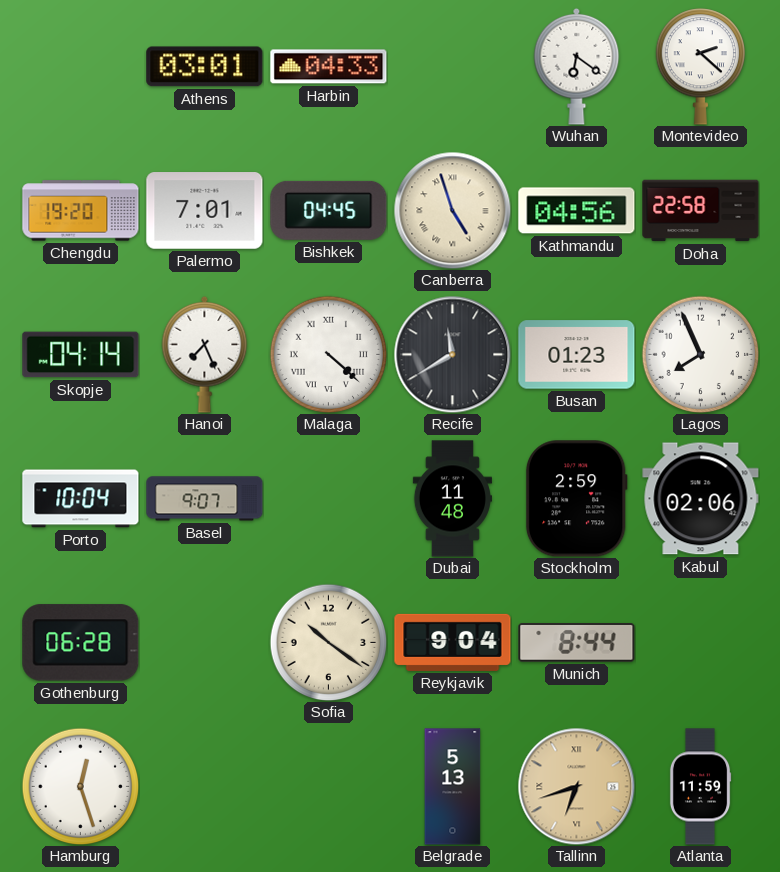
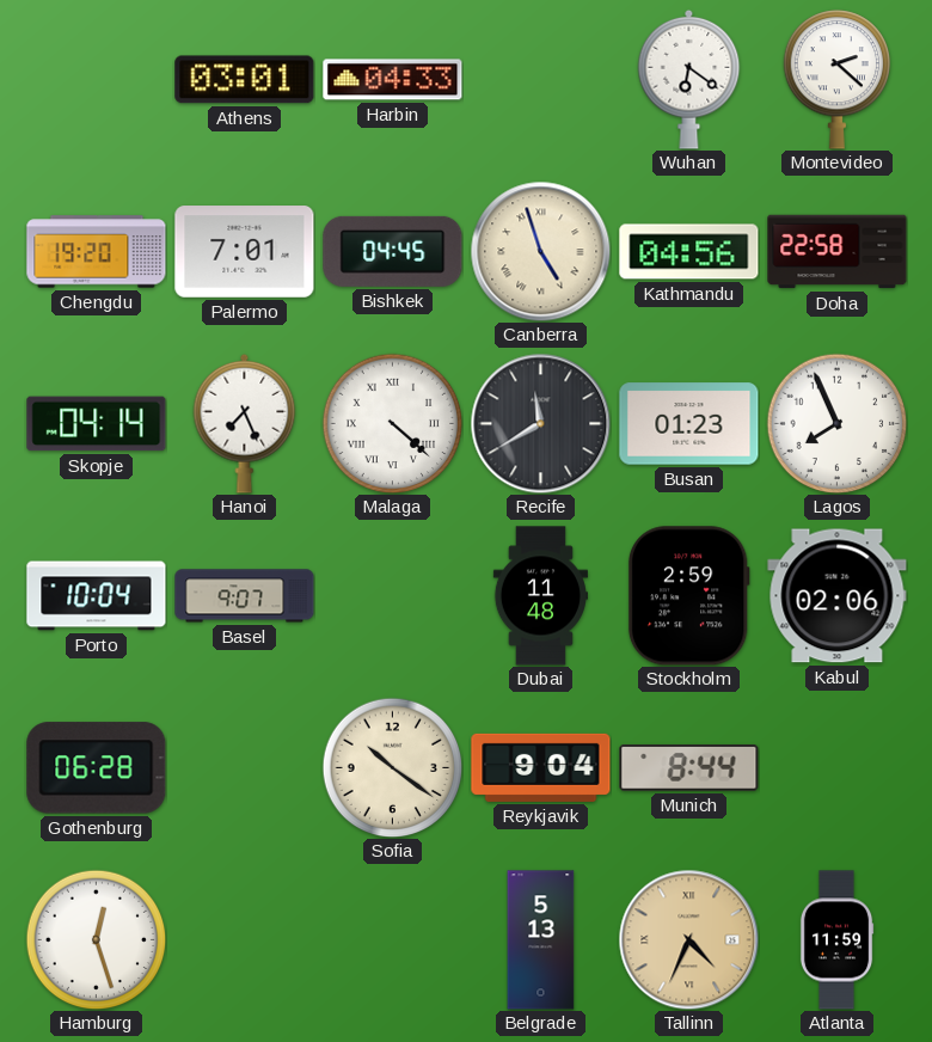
Tallinn: 6:42 -> 4:34
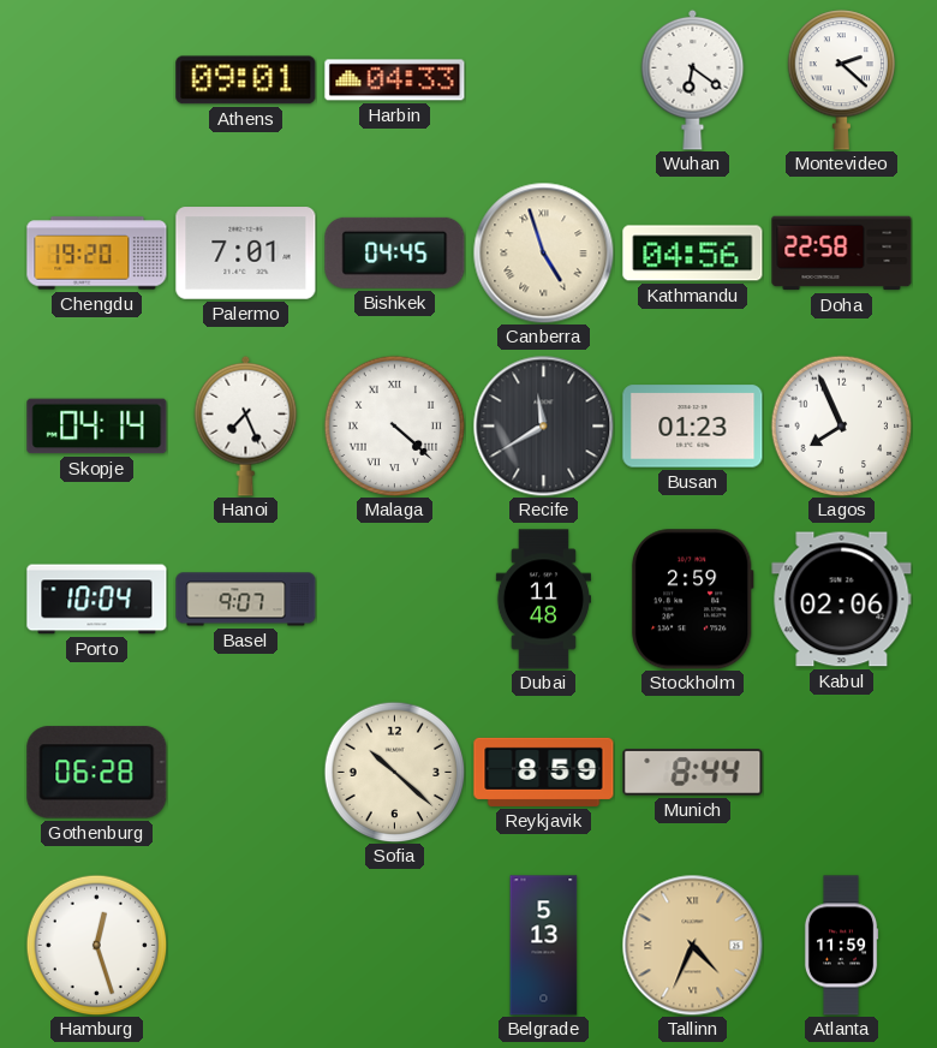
Athens: 03:01 -> 09:01
Sofia: 10:21 -> 10:22
Reykjavik: 9:04 -> 8:59
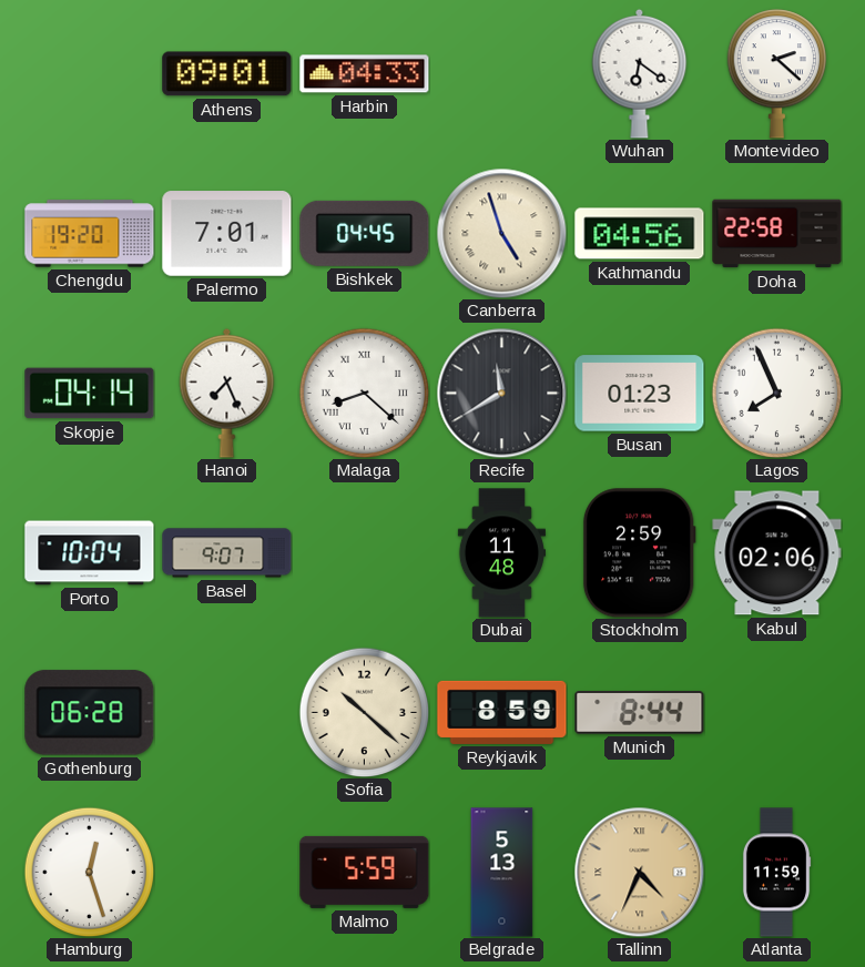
Malaga: 4:22 -> 8:22
Malmo: none -> 5:59
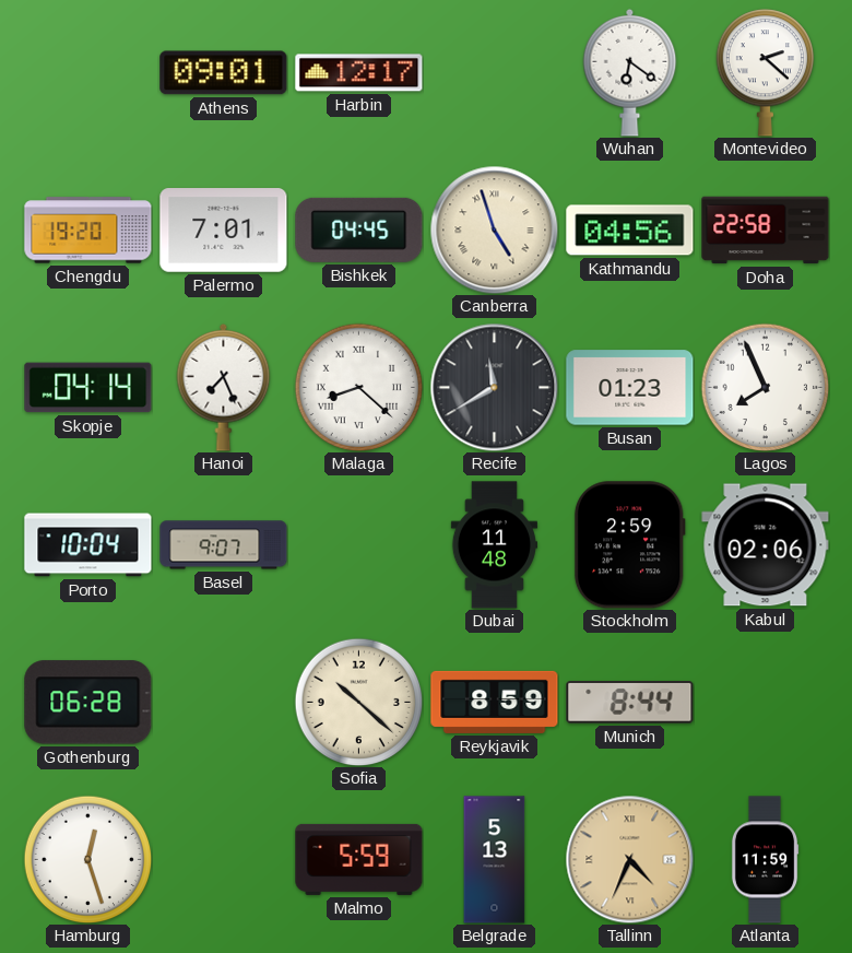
Harbin: 04:33 -> 12:17
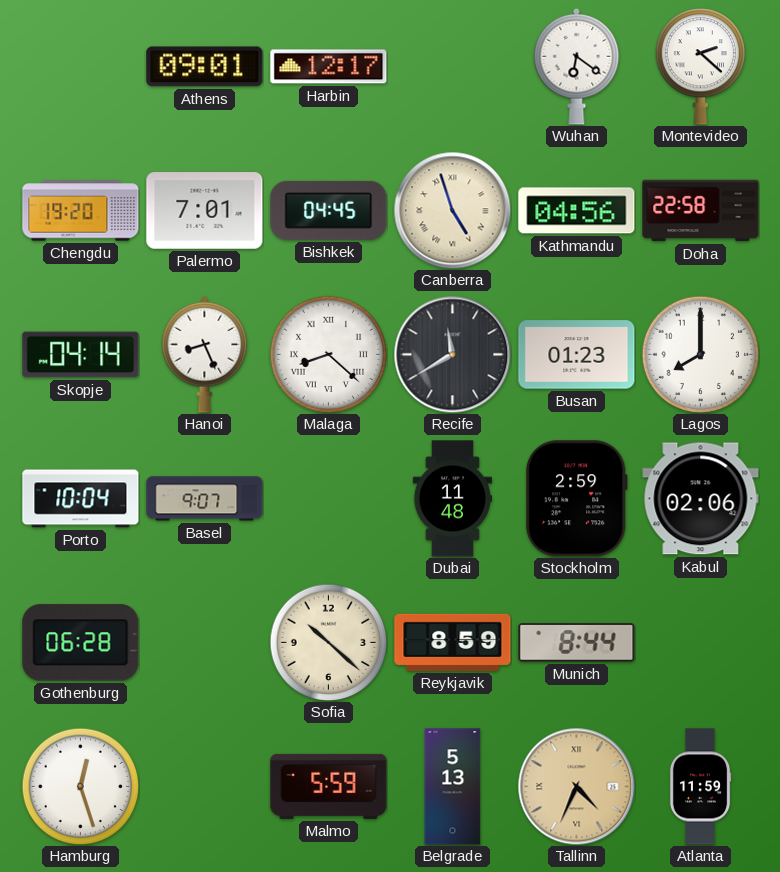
Hanoi: 7:26 -> 8:26
Lagos: 7:56 -> 8:00
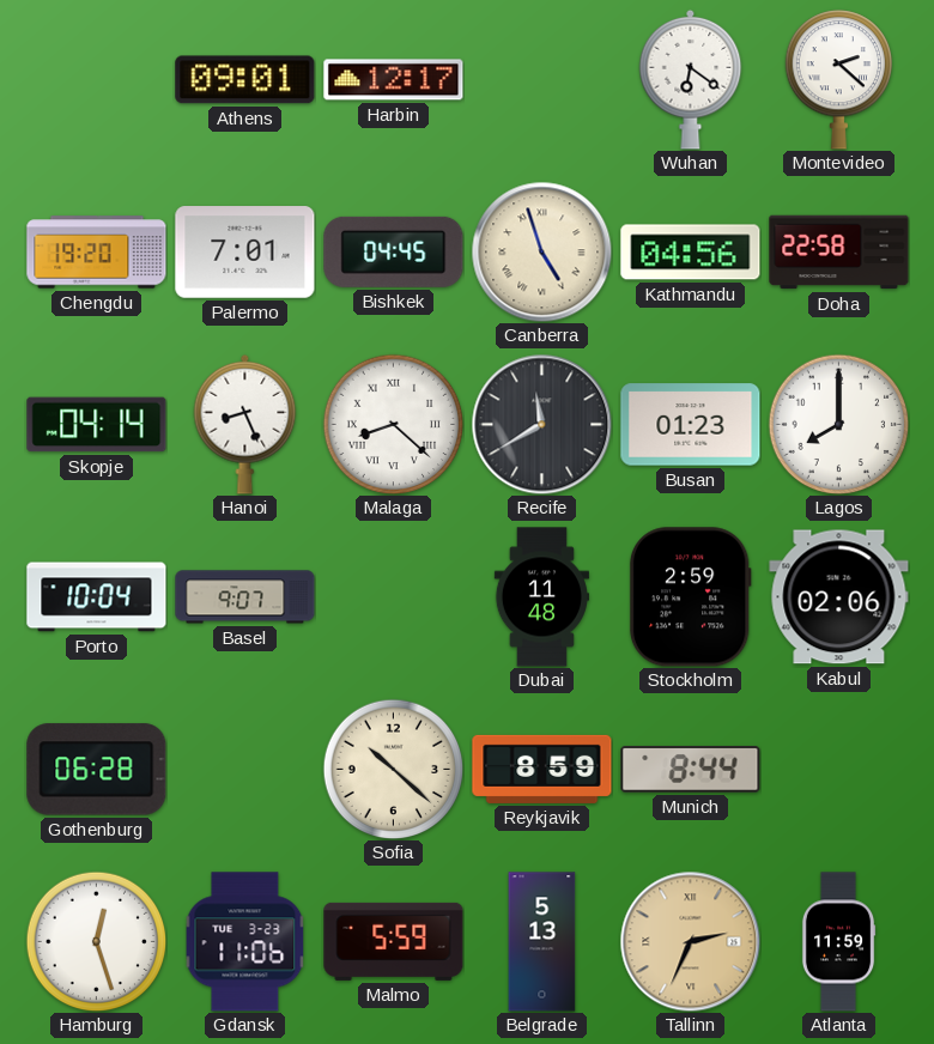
Gdansk: none -> 11:06
Tallinn: 4:34 -> 2:34
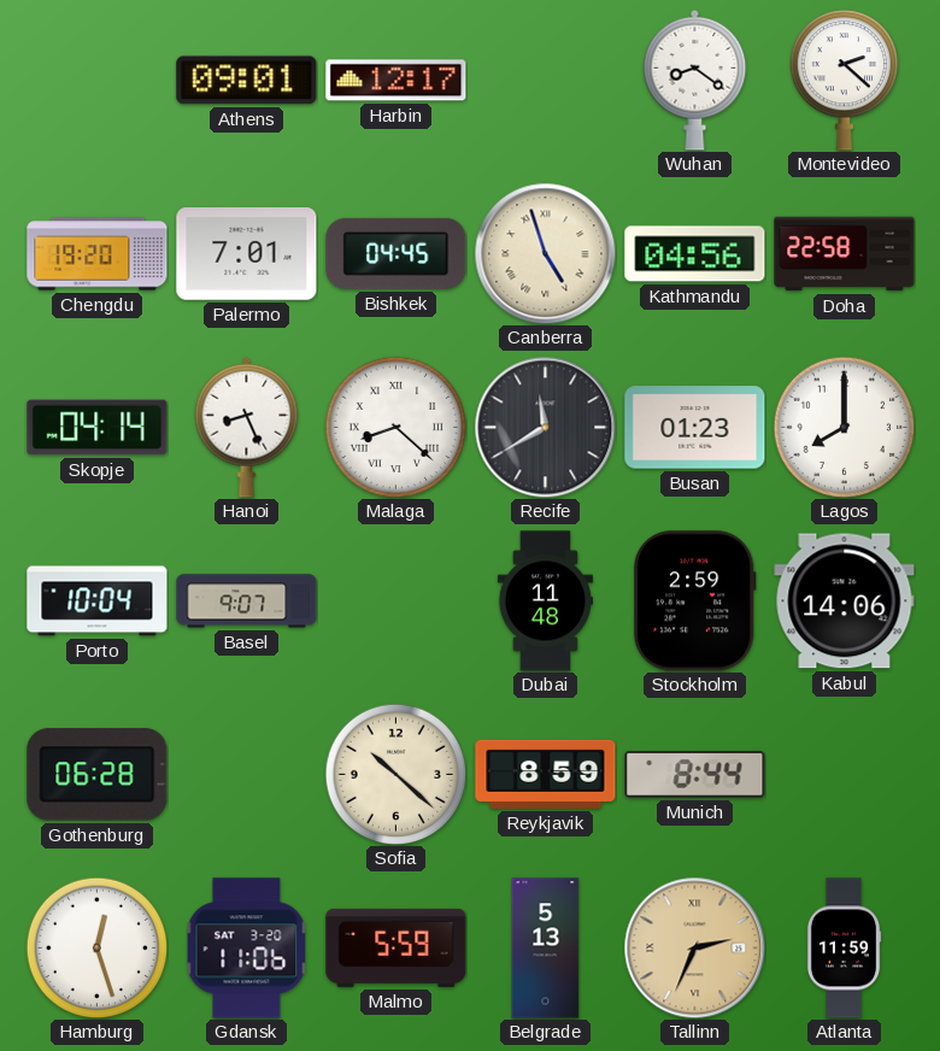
Wuhan: 6:21 -> 8:21
Kabul: 02:06 -> 14:06
Gdansk date: TUE 3-23 -> SAT 3-20
